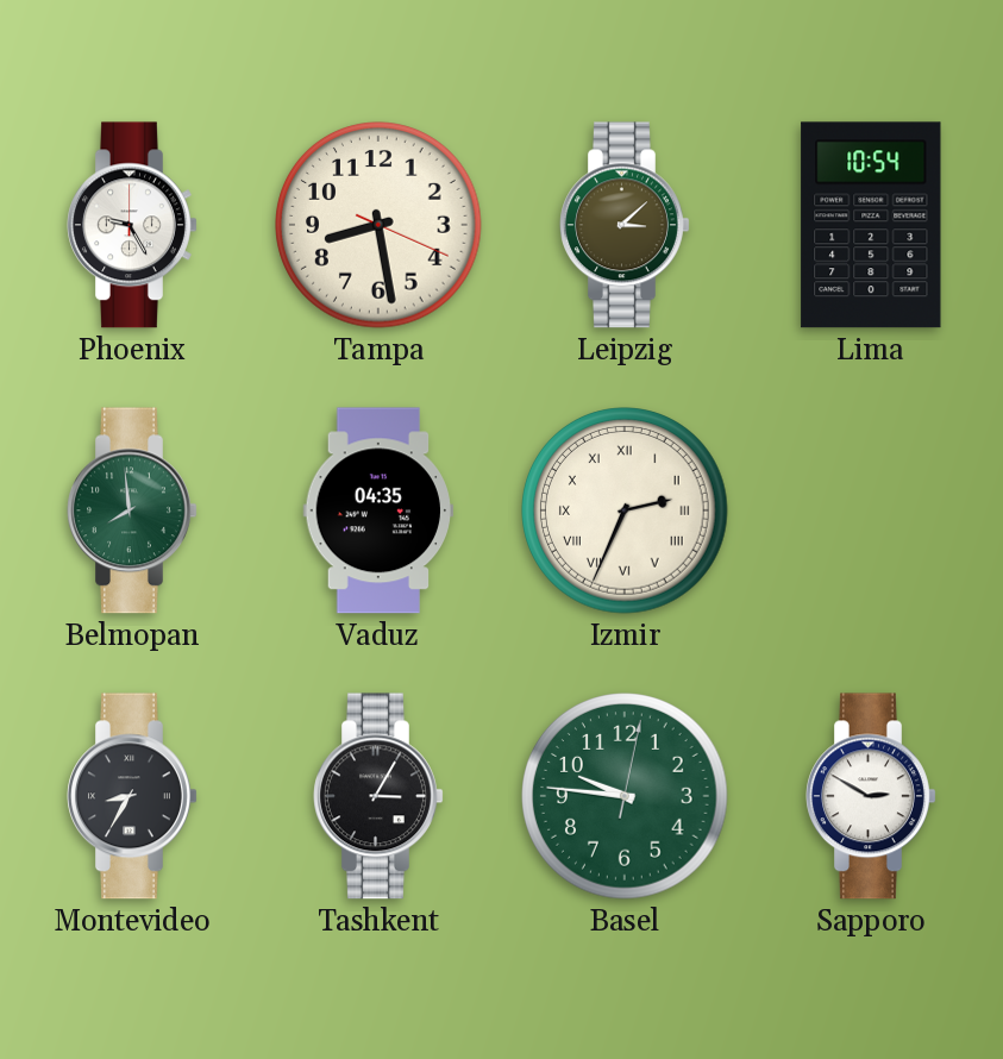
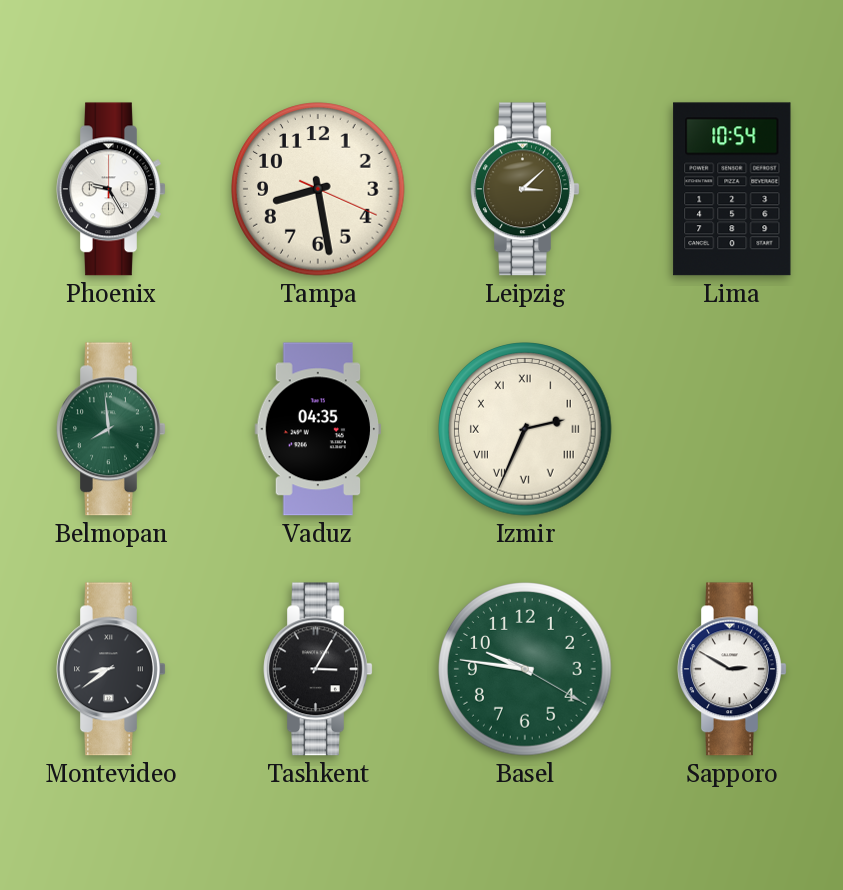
Montevideo: 8:35 -> 8:39
Basel: 9:46:02 -> 9:46:20
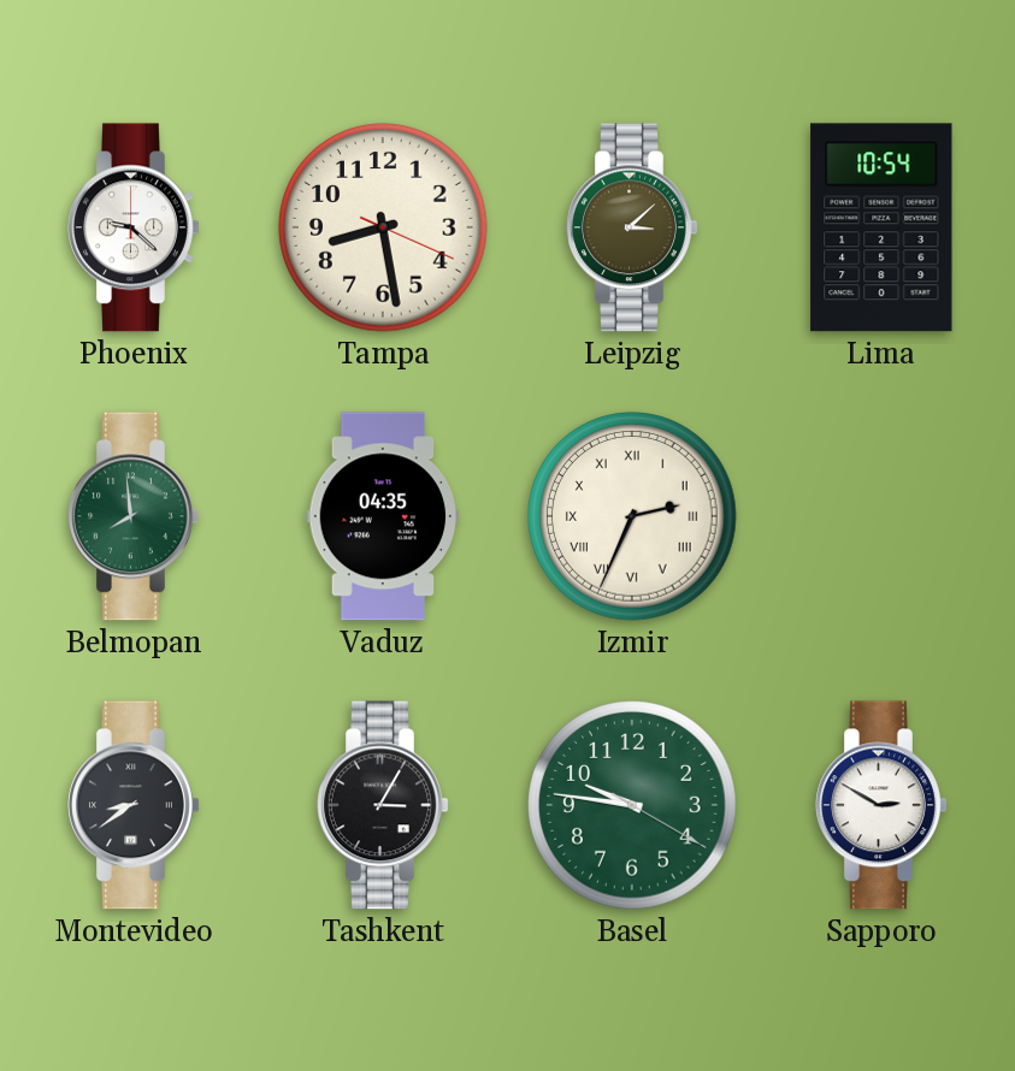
Phoenix: 9:25 -> 9:22
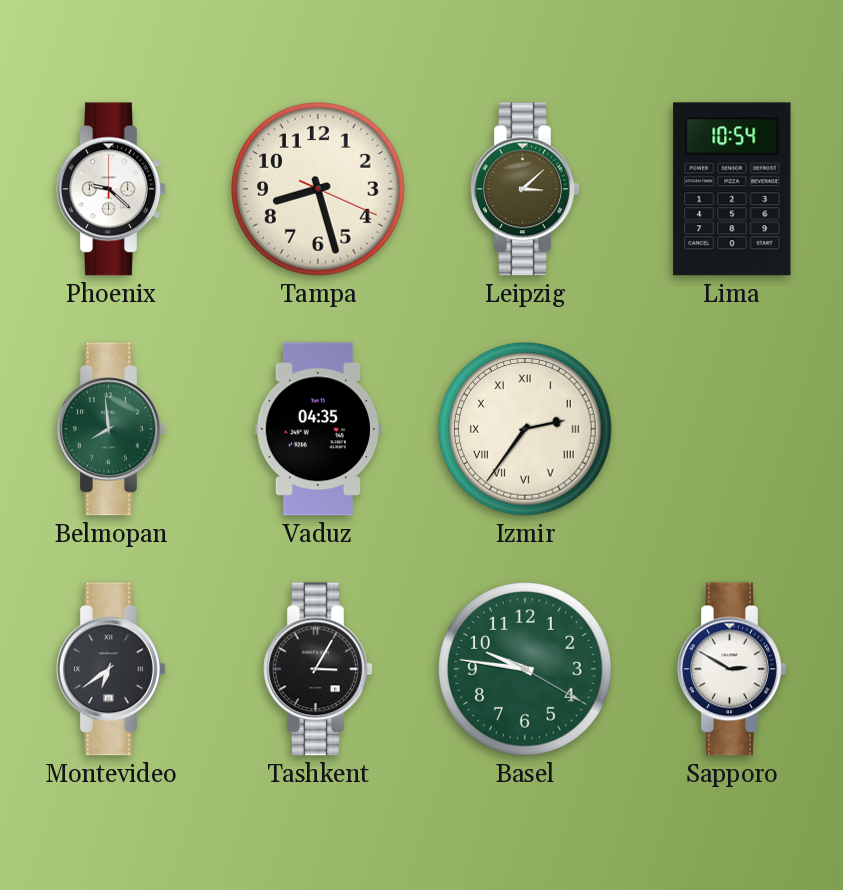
Tampa: 8:28 -> 8:27
Izmir: 2:34 -> 2:36
Montevideo: 8:39 -> 6:39
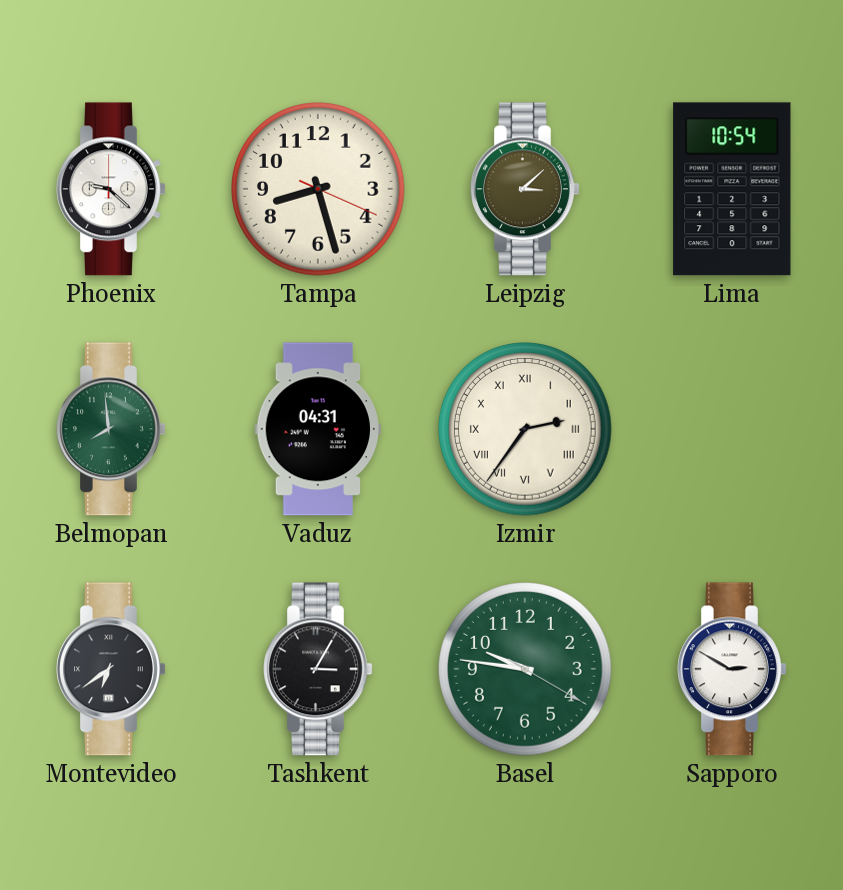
Vaduz: 04:35 -> 04:31
